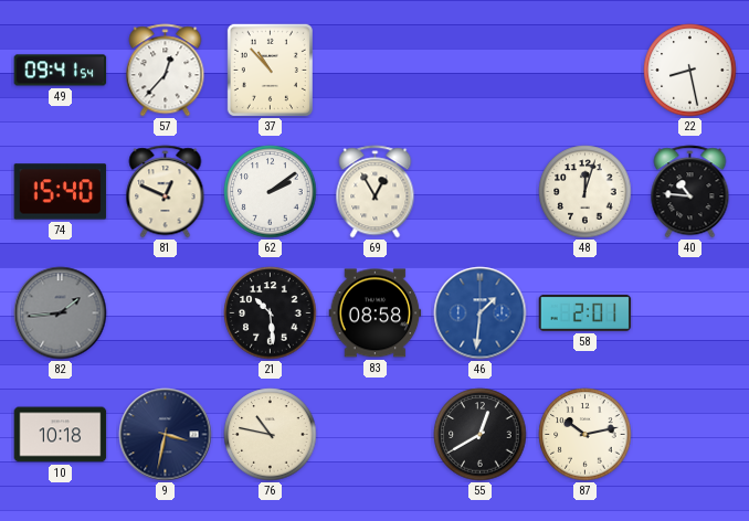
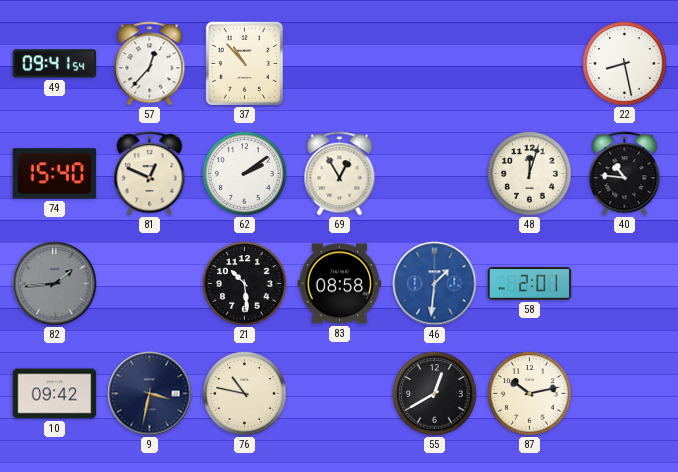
10: 10:18 -> 09:42
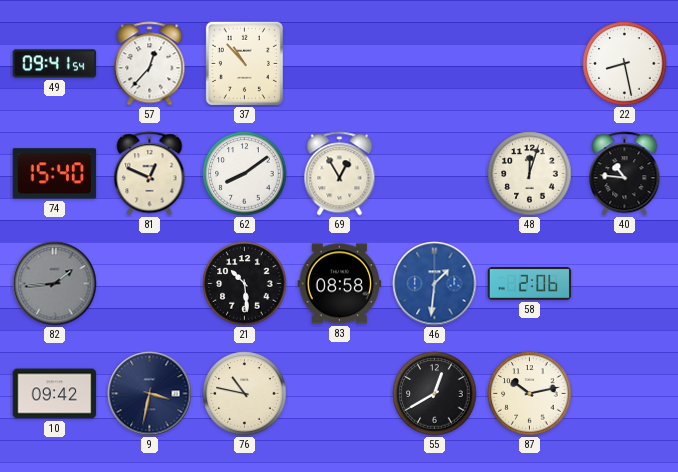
62: 2:09 -> 8:09
58: 2:01 -> 2:06
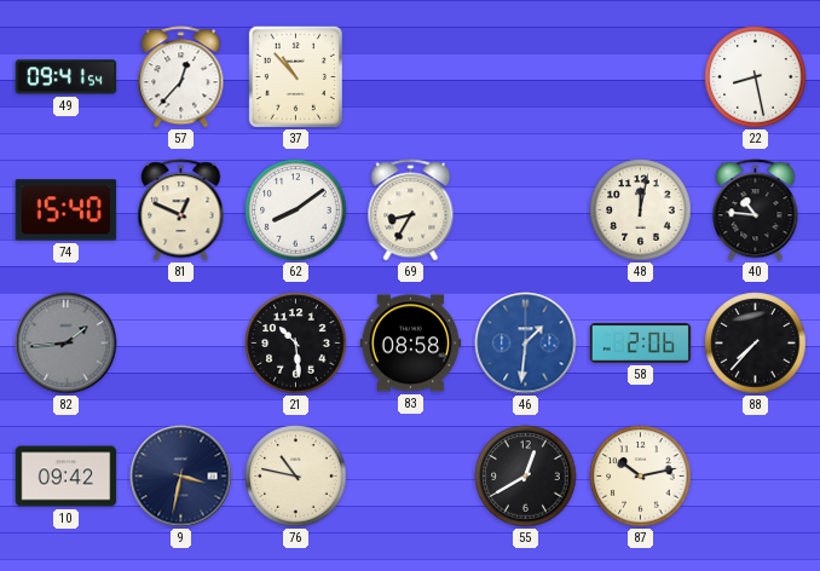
69: 12:55 -> 8:35
48: 12:03 -> 12:02
88: none -> 7:37
